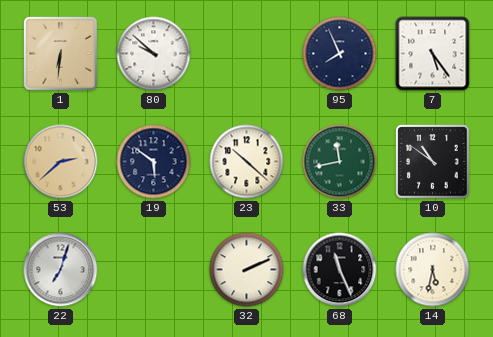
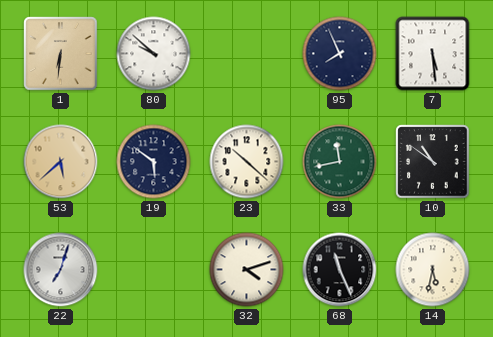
7: 5:24 -> 5:29
53: 2:38 -> 5:38
32: 2:11 -> 4:12
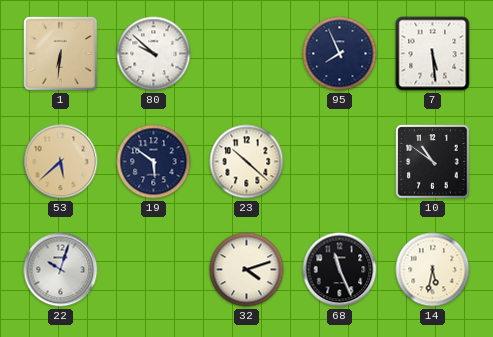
33: 11:43 -> none
22: 7:03 -> 10:03
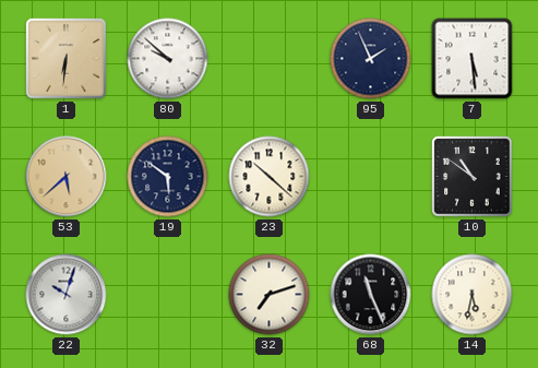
95: 7:56 -> 1:56
32: 4:12 -> 7:12
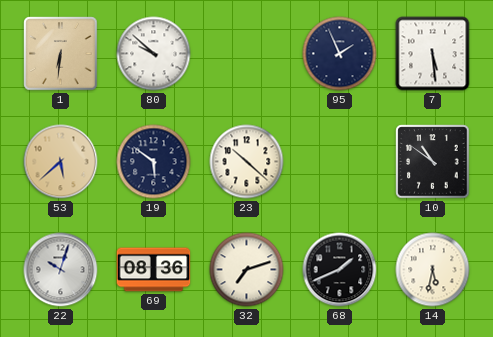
69: none -> 08:36
68: 11:26 -> 1:41
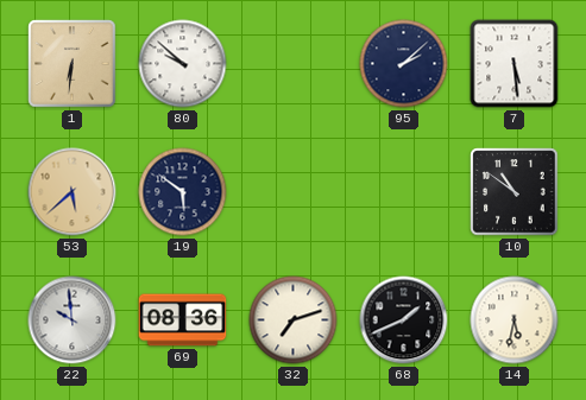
95: 1:56 -> 2:08
23: 10:22 -> none
22: 10:03 -> 9:59
